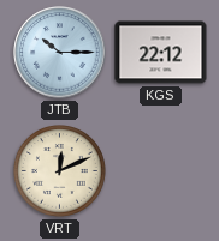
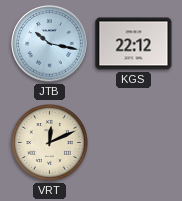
JTB: 10:15 -> 10:17
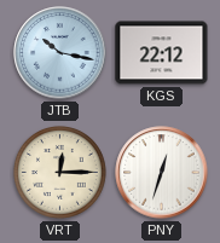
VRT: 12:11 -> 12:15
PNY: none -> 12:33
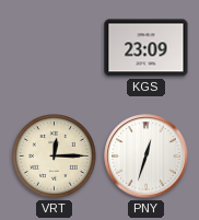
JTB: 10:17 -> none
KGS: 22:12 -> 23:09
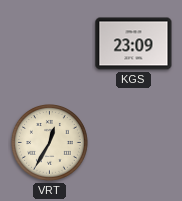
VRT: 12:15 -> 12:35
PNY: 12:33 -> none
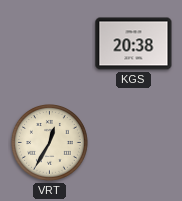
KGS: 23:09 -> 20:38
